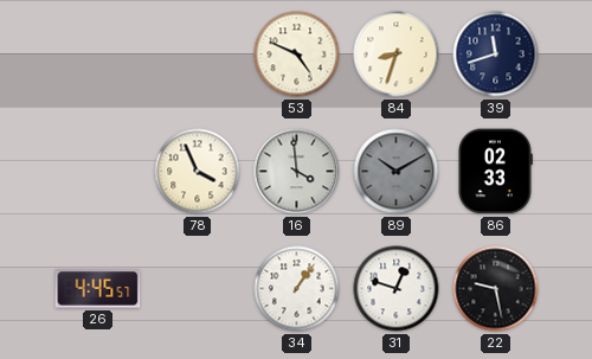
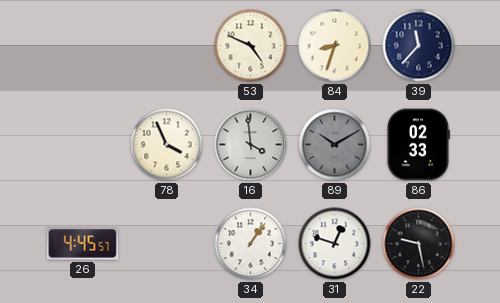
39: 11:42 -> 11:37
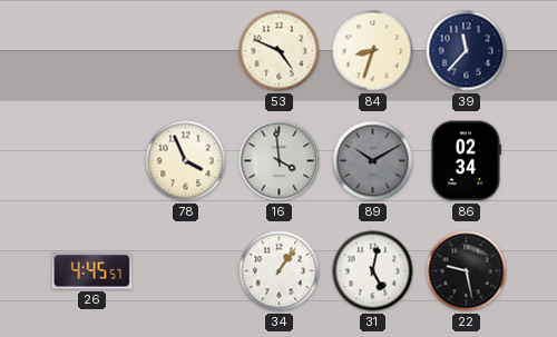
86: 02:33 -> 02:34
31: 12:48 -> 5:02
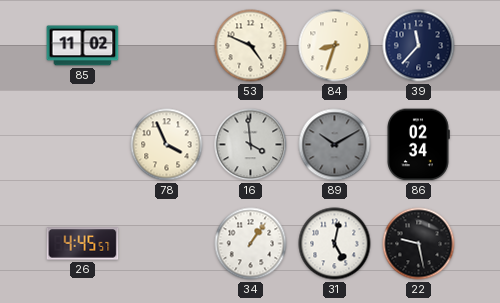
85: none -> 11:02
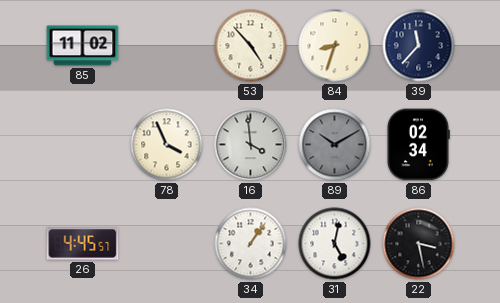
53: 4:49 -> 4:53
22: 9:28 -> 3:28
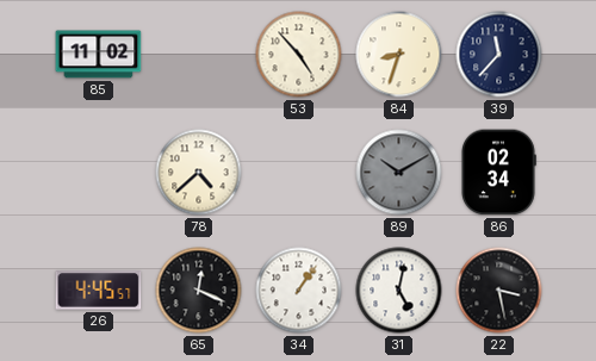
78: 3:56 -> 4:38
16: 3:59 -> none
65: none -> 12:19
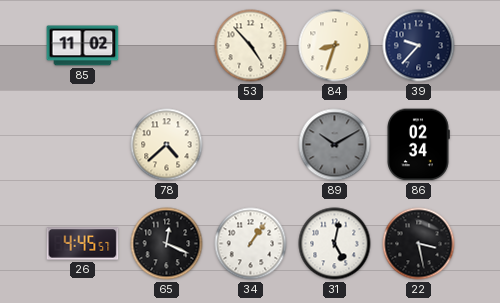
39: 11:37 -> 9:37
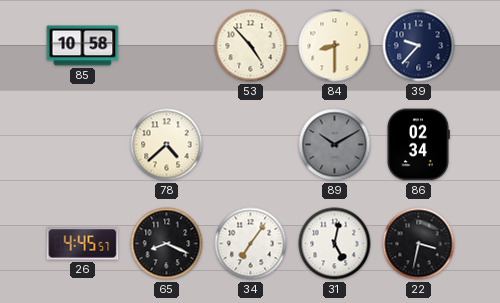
85: 11:02 -> 10:58
84: 8:33 -> 8:30
65: 12:19 -> 8:19
34: 1:06 -> 7:06
22: 3:28 -> 3:32
